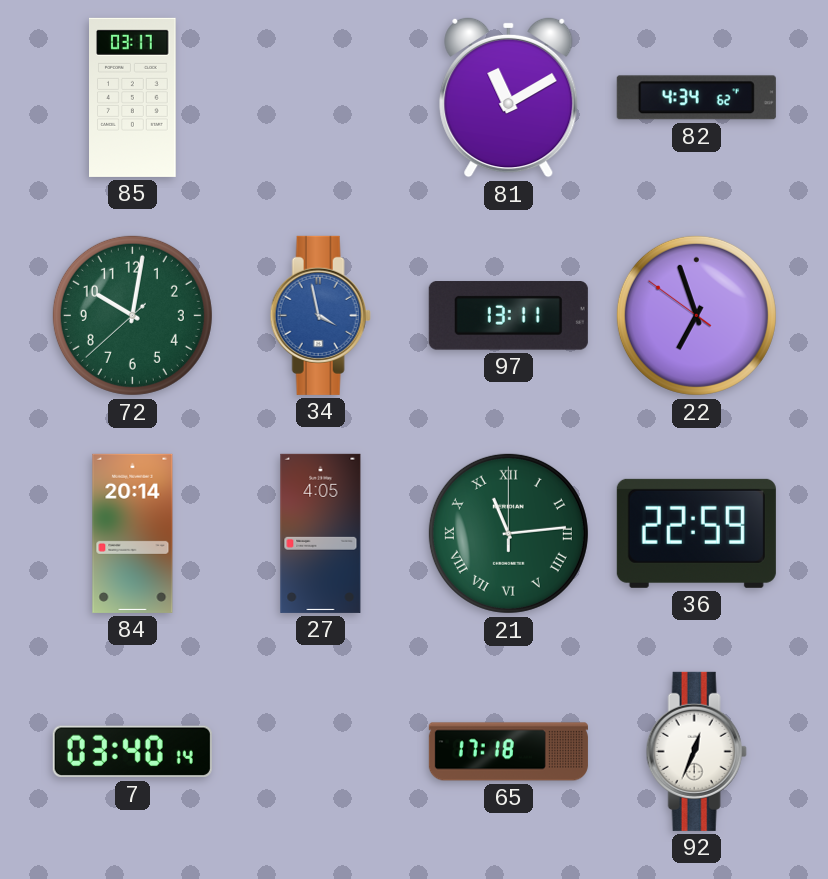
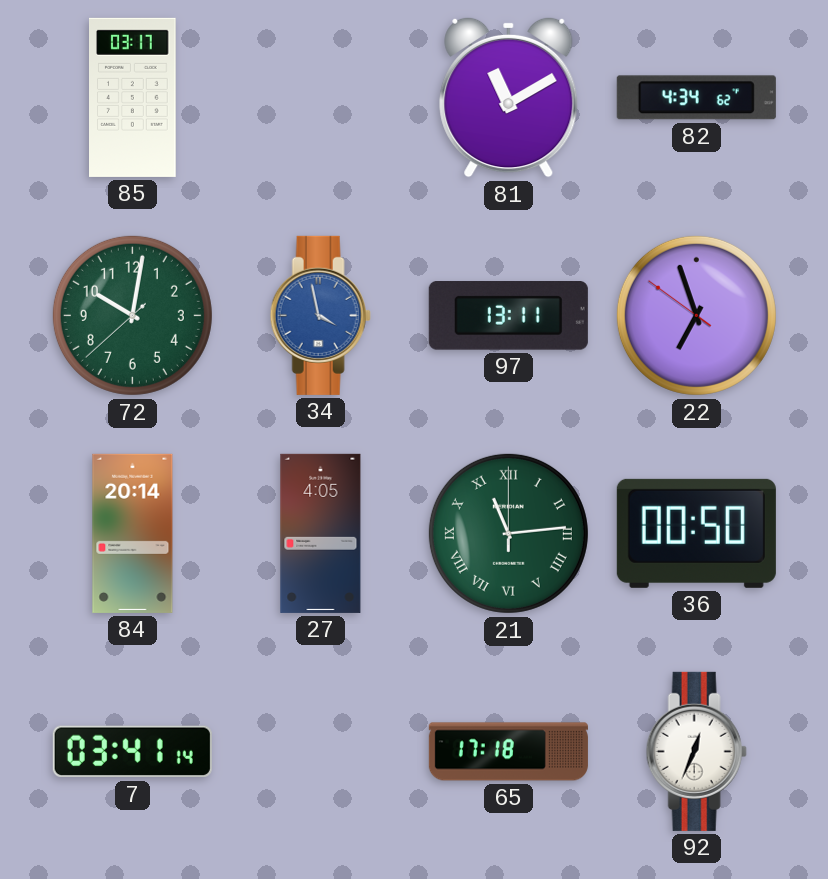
36: 22:59 -> 00:50
7: 03:40 -> 03:41
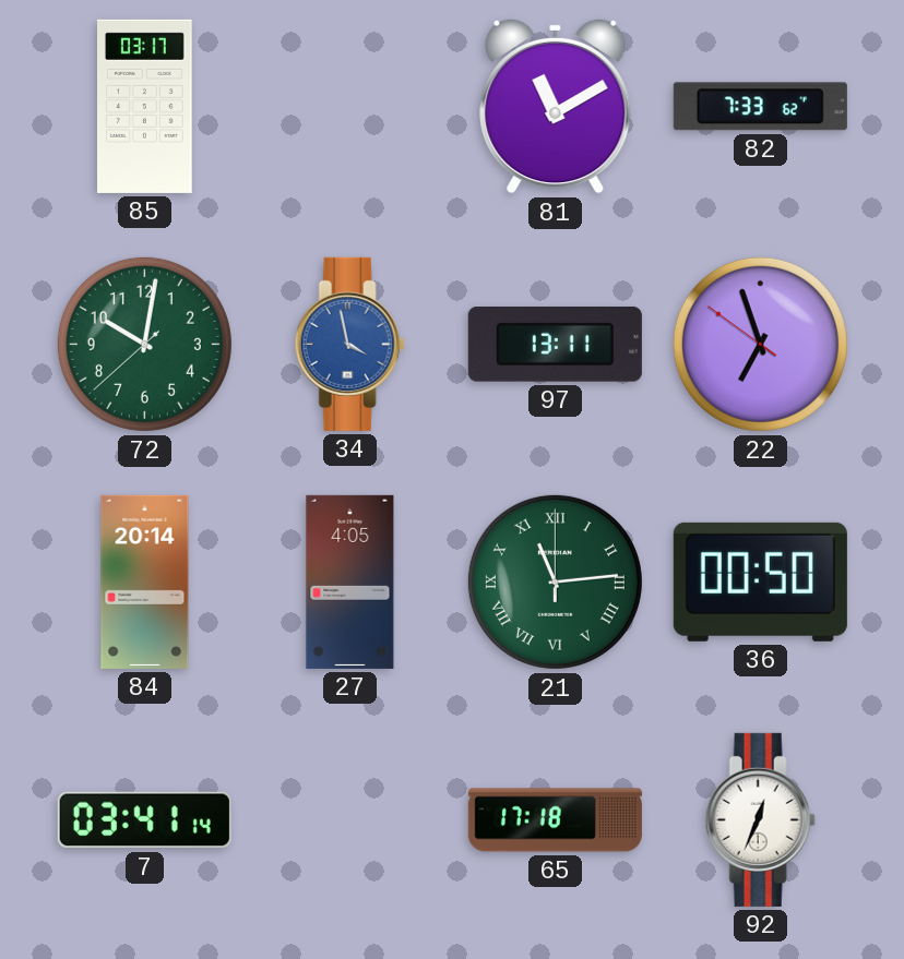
82: 4:34 -> 7:33
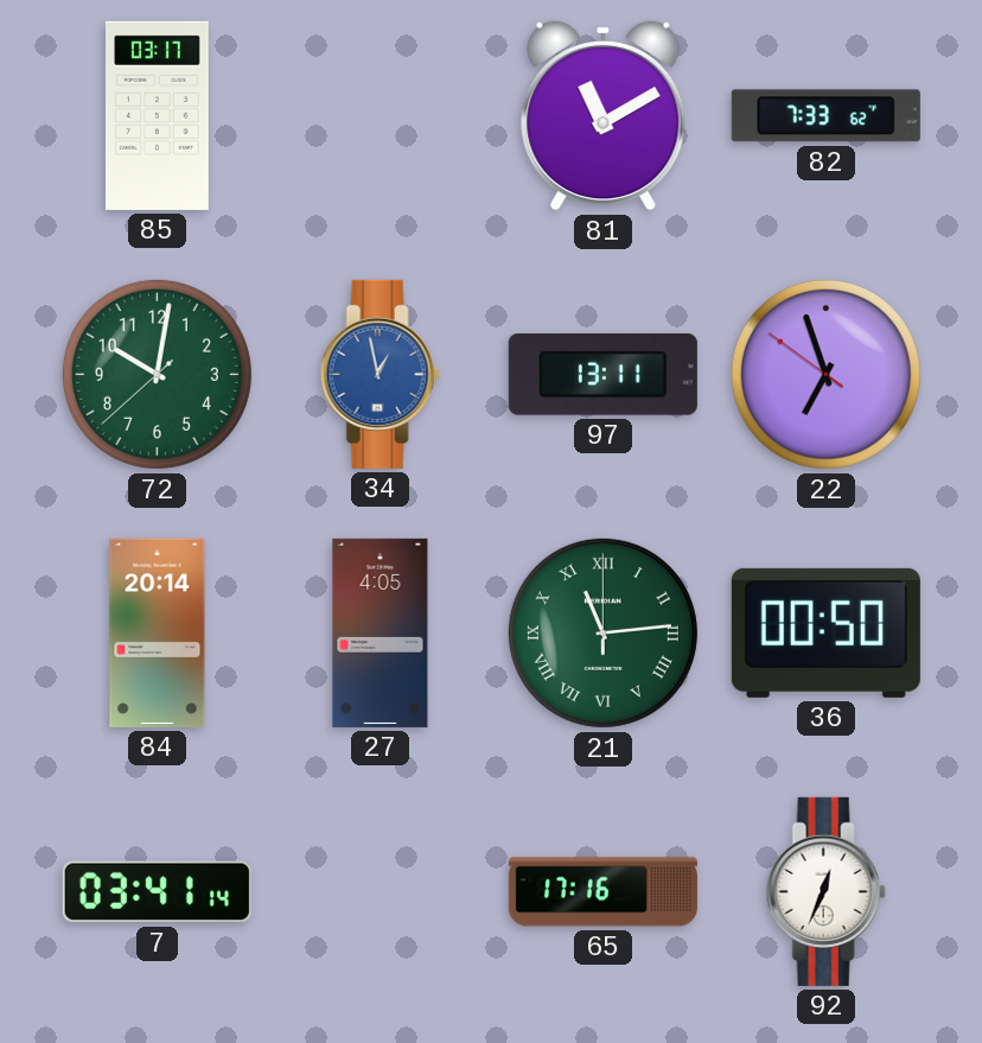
34: 3:58 -> 12:58
65: 17:18 -> 17:16
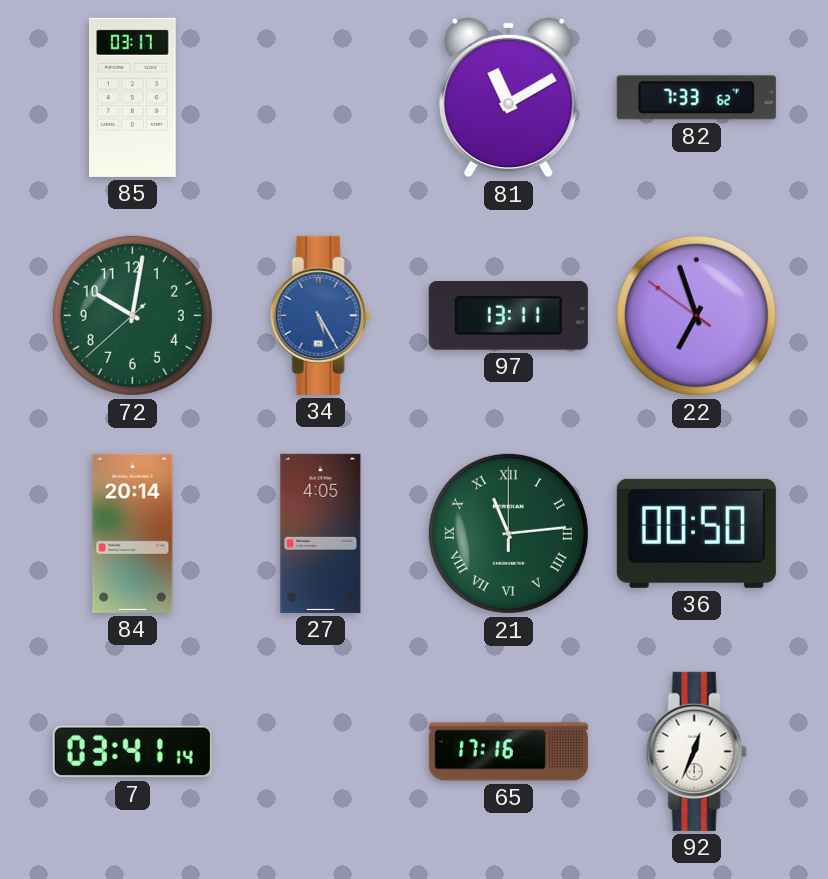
34: 12:58 -> 5:25
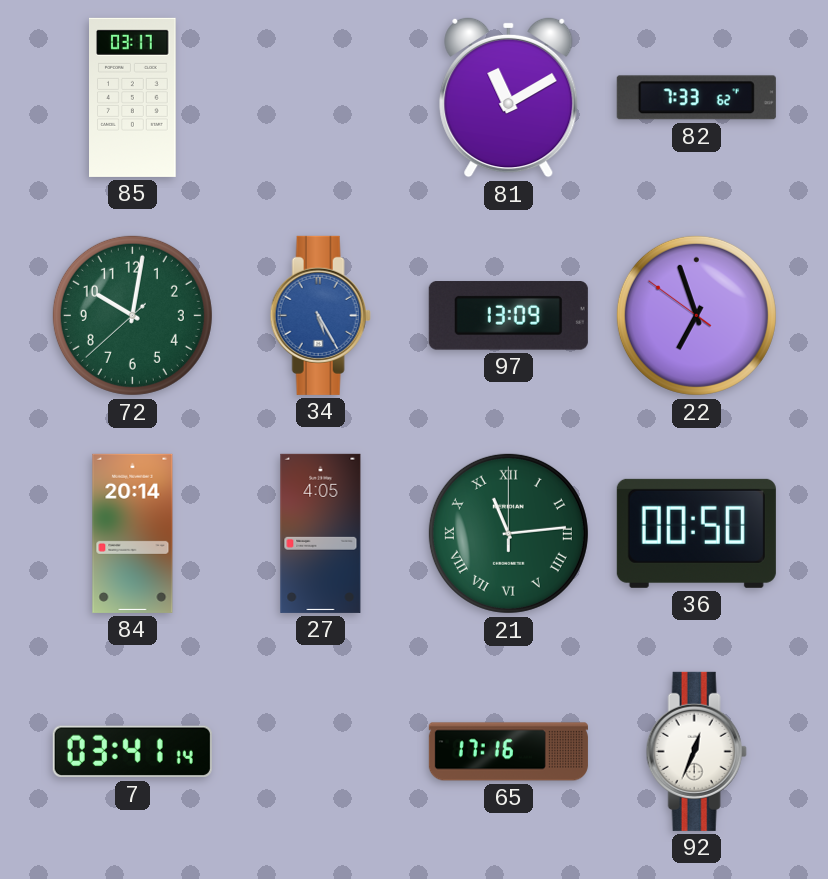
97: 13:11 -> 13:09
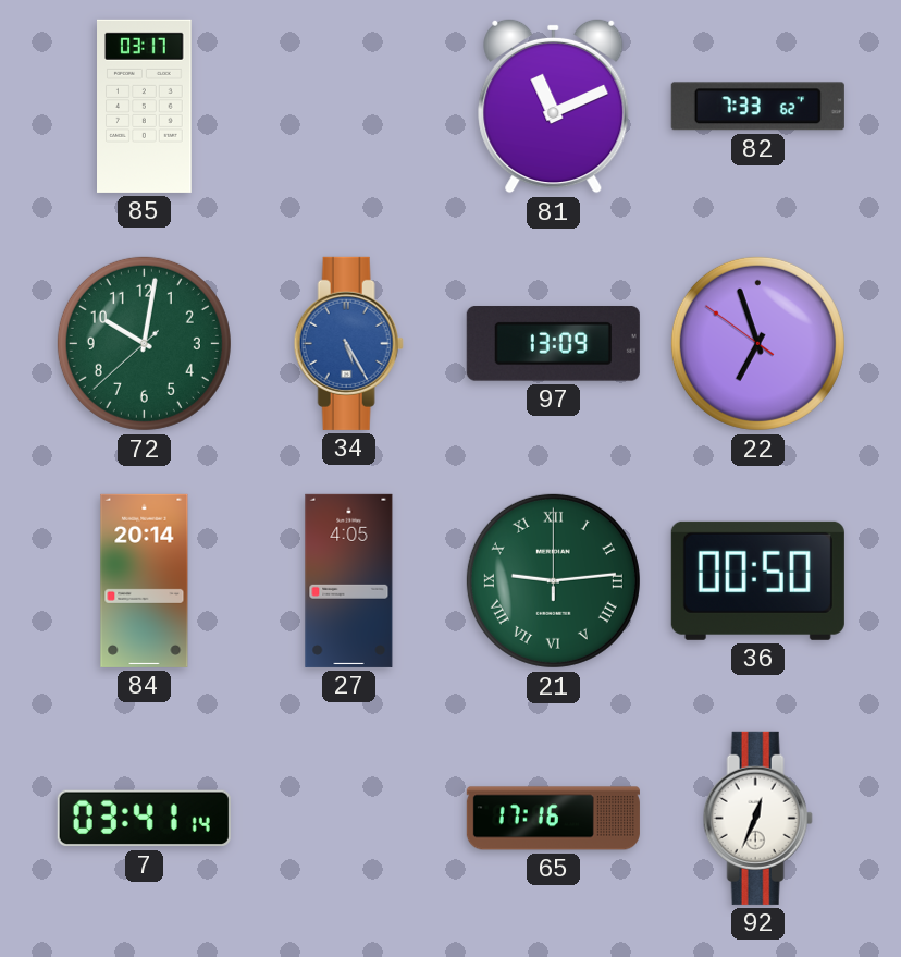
81: 11:10 -> 11:11
21: 11:14 -> 9:14
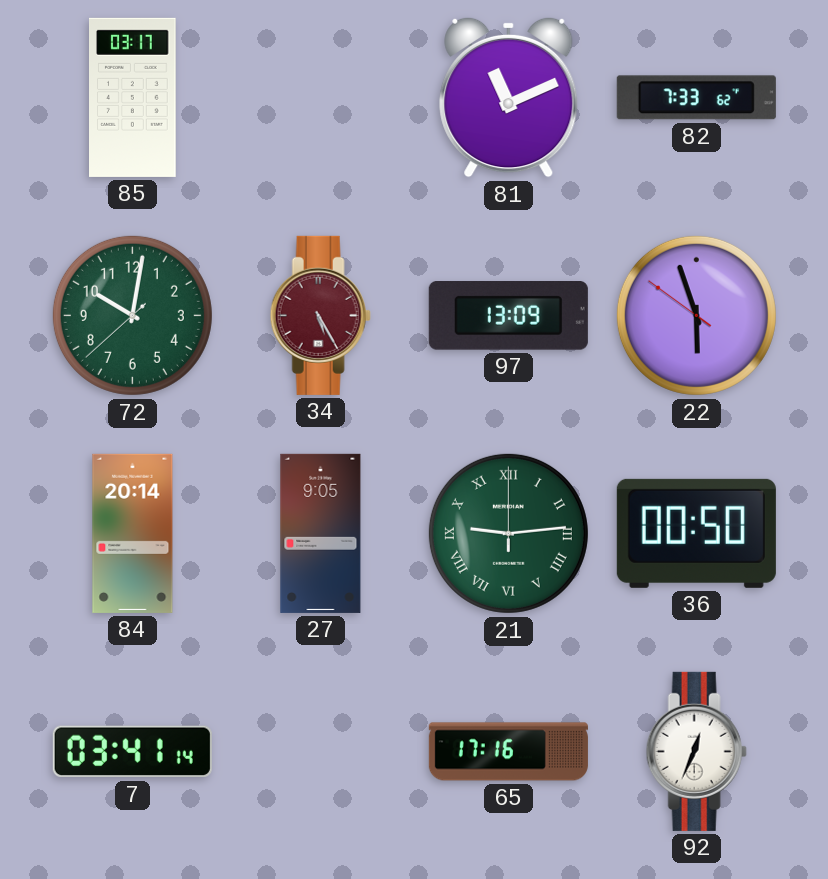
34 dial: blue -> burgundy
22: 6:56 -> 5:56
27: 4:05 -> 9:05
